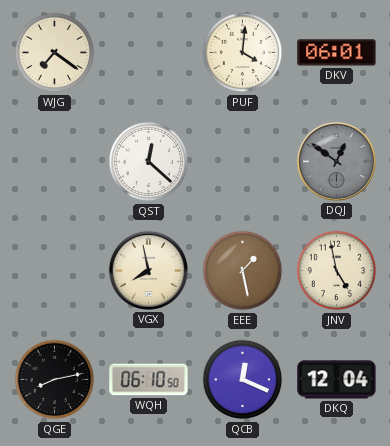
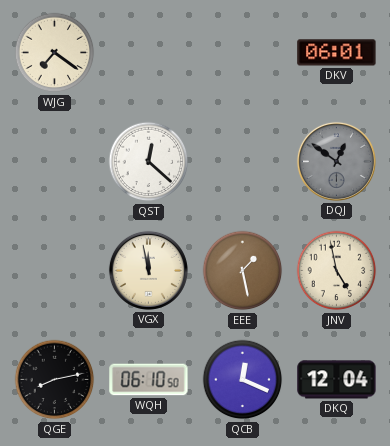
PUF: 4:01 -> none
VGX: 7:58 -> 11:58
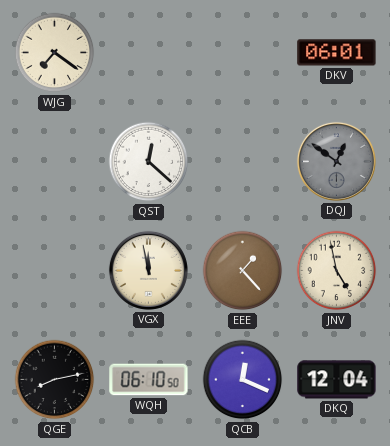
EEE: 1:28 -> 1:23
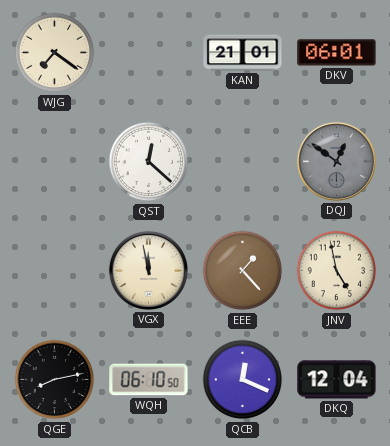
KAN: none -> 21:01
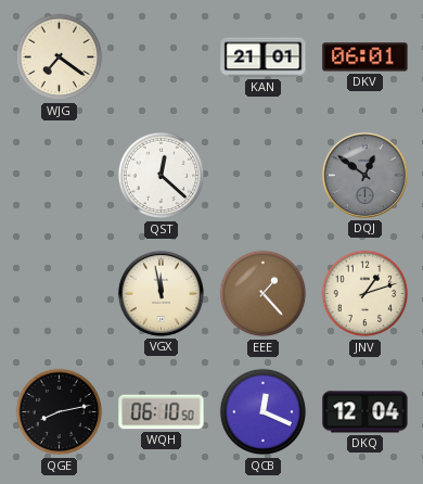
JNV: 4:58 -> 1:12
